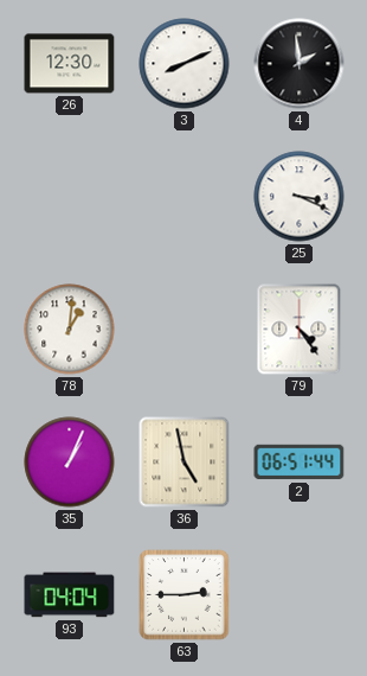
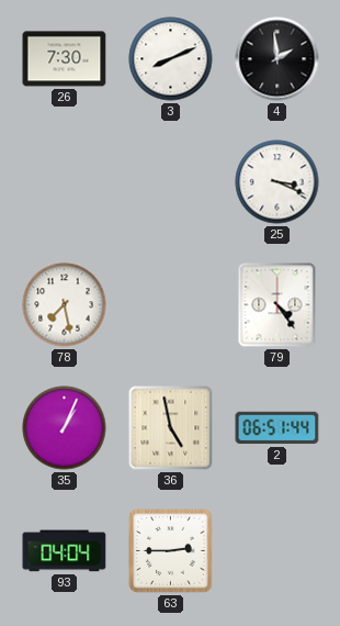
26: 12:30 -> 7:30
78: 1:01 -> 7:28
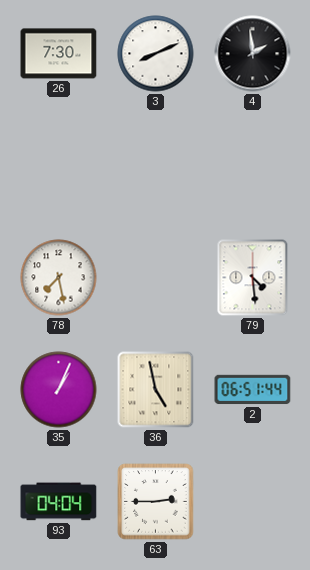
25: 3:19 -> none
79: 4:24 -> 4:29
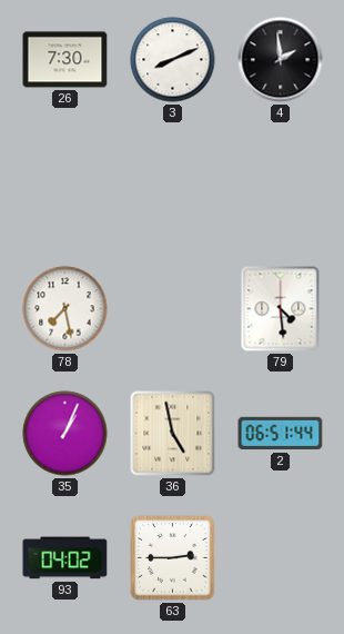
93: 04:04 -> 04:02
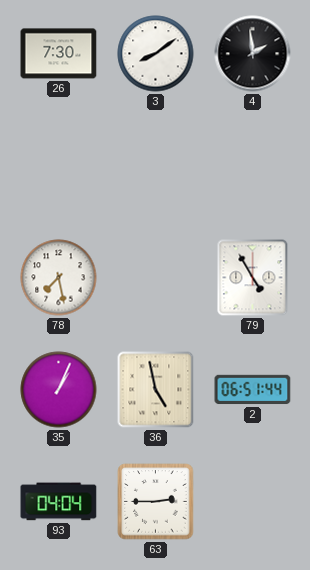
3: 8:11 -> 8:09
79: 4:29 -> 4:55
93: 04:02 -> 04:04
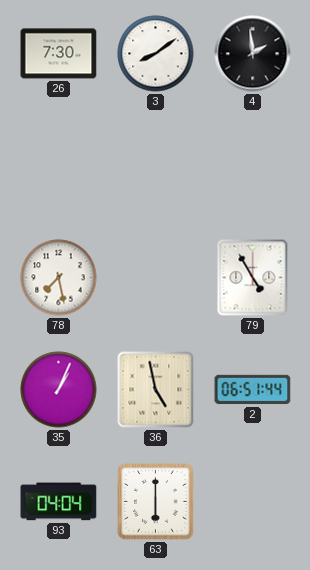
63: 2:45 -> 6:00
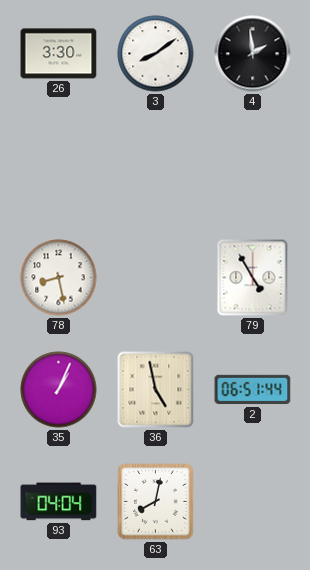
26: 7:30 -> 3:30
78: 7:28 -> 8:28
63: 6:00 -> 8:02
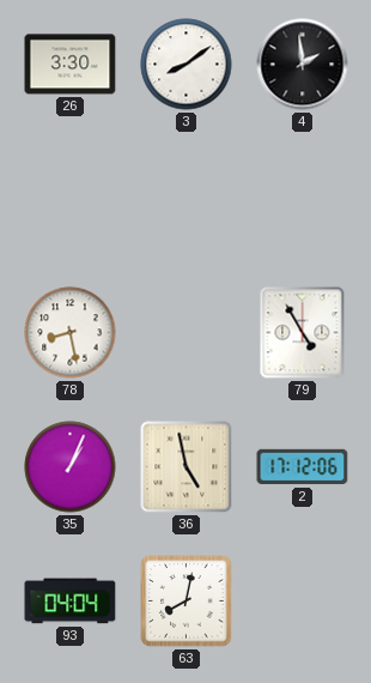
2: 06:51 -> 17:12
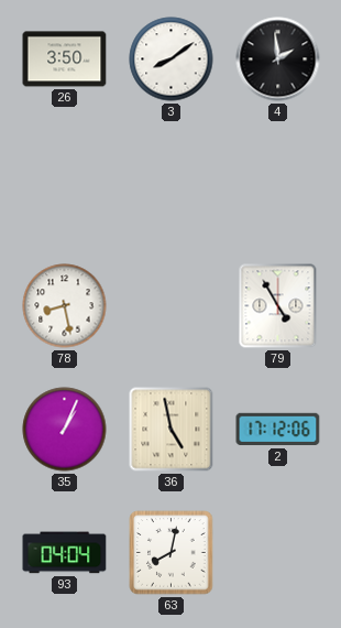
26: 3:30 -> 3:50
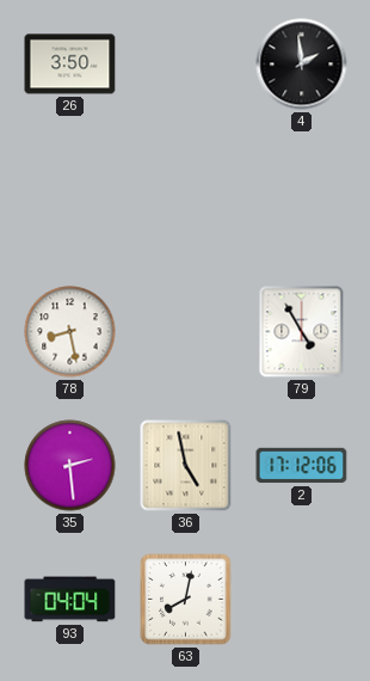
3: 8:09 -> none
35: 1:04 -> 2:29
